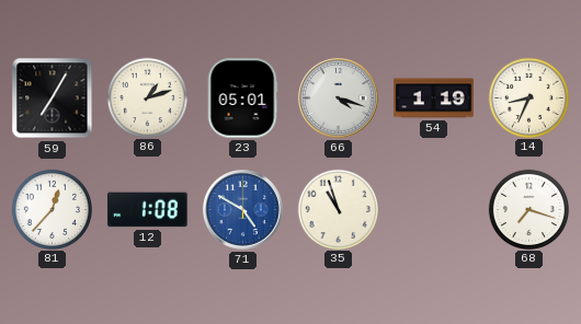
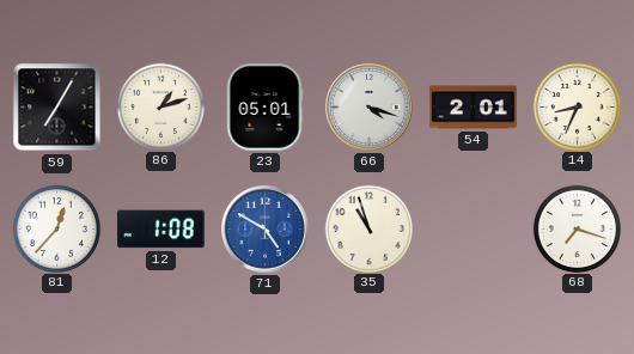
54: 1:19 -> 2:01
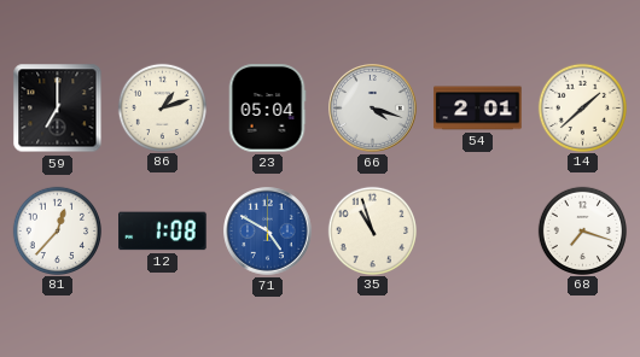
59: 7:05 -> 7:00
23: 05:01 -> 05:04
14: 8:34 -> 1:38
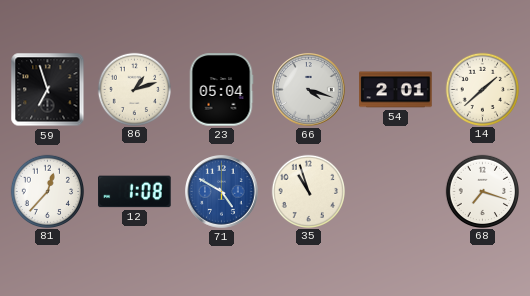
59: 7:00 -> 6:57
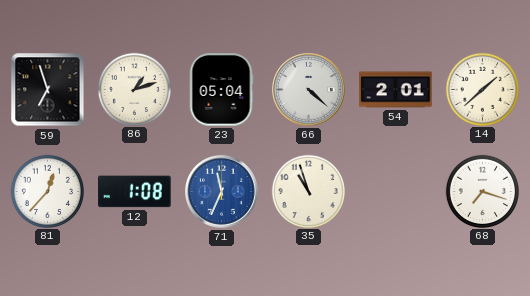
66: 4:18 -> 4:22
71: 4:50 -> 11:34
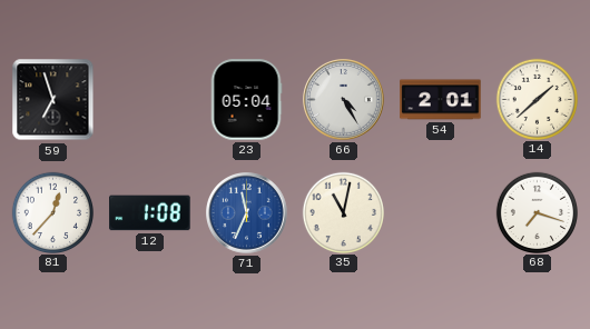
86: 1:12 -> none
66: 4:22 -> 4:25
35: 10:57 -> 11:02
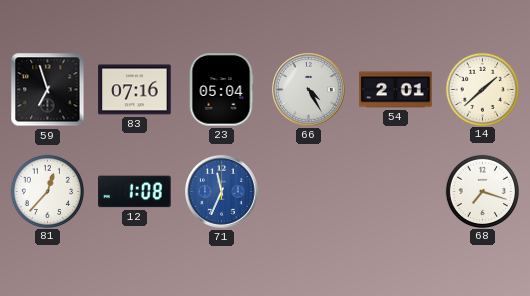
83: none -> 07:16
35: 11:02 -> none
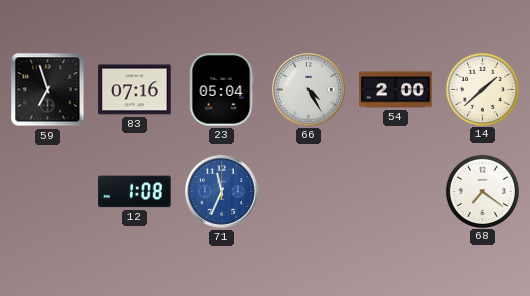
54: 2:01 -> 2:00
81: 12:37 -> none
68: 7:18 -> 7:21
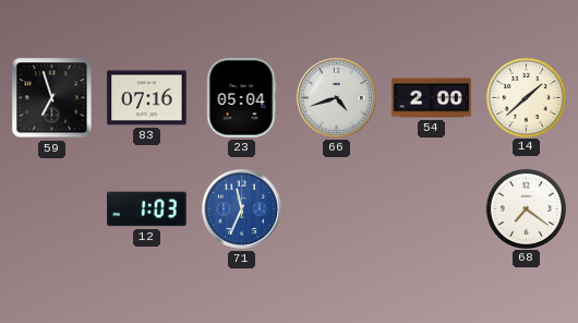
66: 4:25 -> 4:42
12: 1:08 -> 1:03
